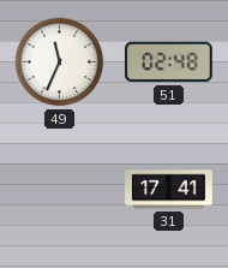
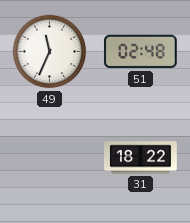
31: 17:41 -> 18:22
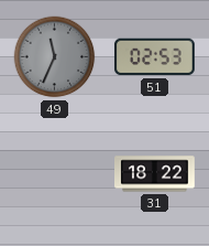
49 dial: white -> grey
51: 02:48 -> 02:53
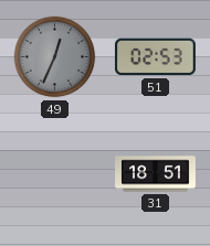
49: 11:34 -> 12:34
31: 18:22 -> 18:51
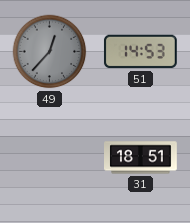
49: 12:34 -> 12:37
51: 02:53 -> 14:53
